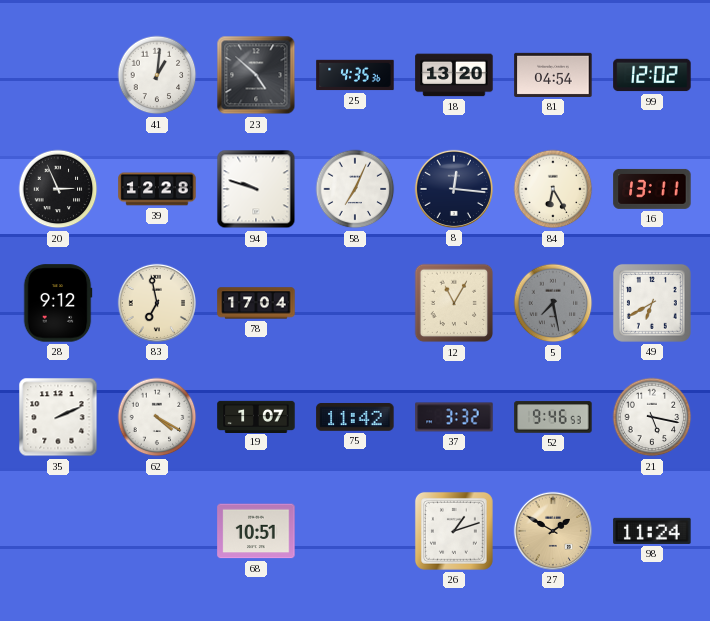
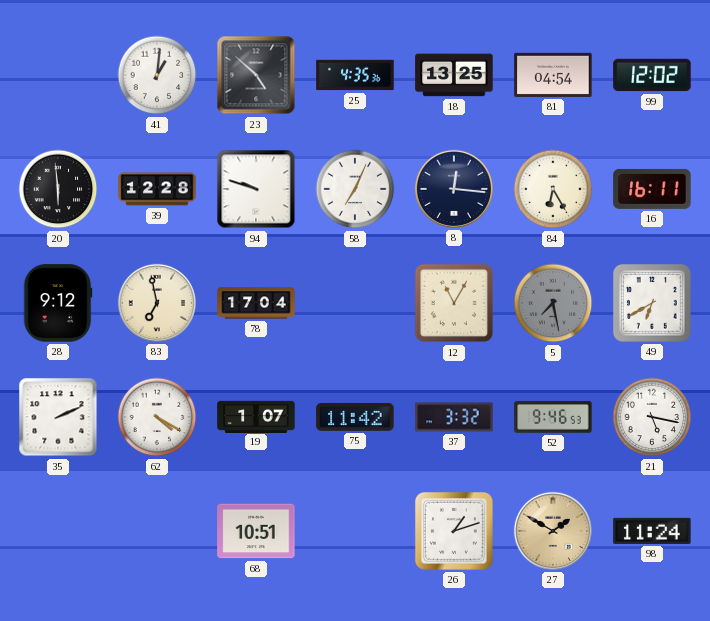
18: 13:20 -> 13:25
20: 2:56 -> 5:59
16: 13:11 -> 16:11
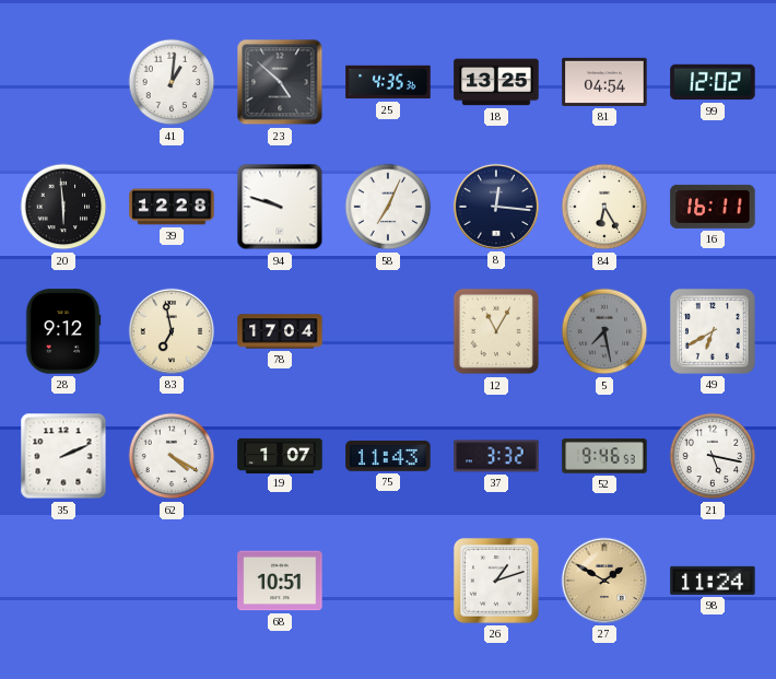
75: 11:42 -> 11:43
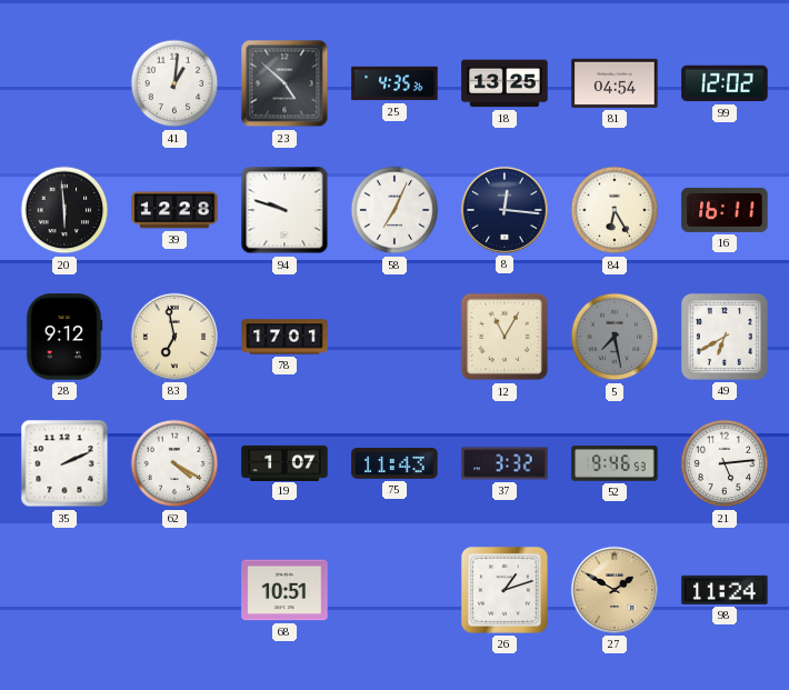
78: 17:04 -> 17:01
21: 5:17 -> 5:14
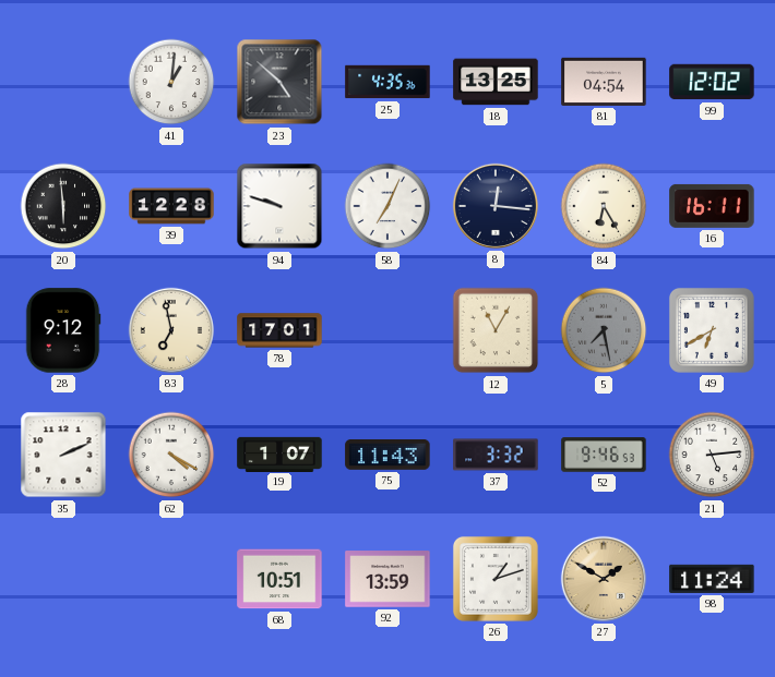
92: none -> 13:59
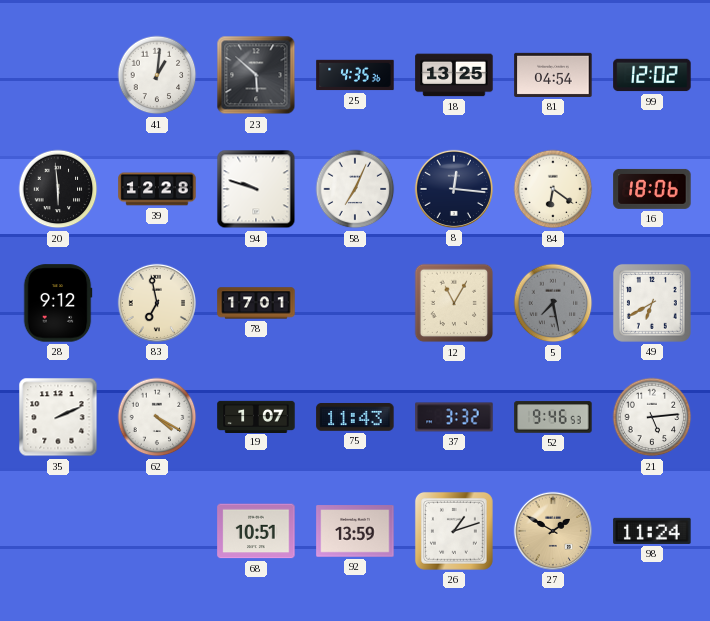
23: 4:52 -> 5:52
84: 6:25 -> 6:21
16: 16:11 -> 18:06
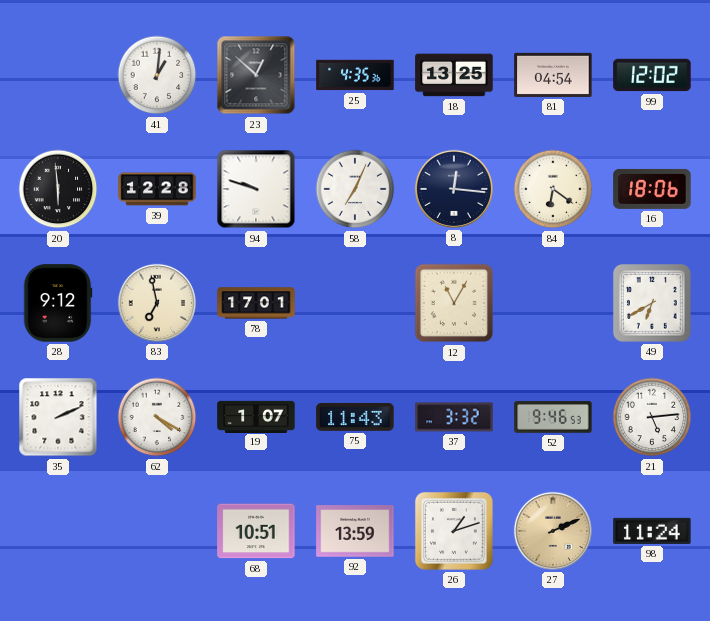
23: 5:52 -> 12:52
5: 7:28 -> none
27: 1:50 -> 2:11
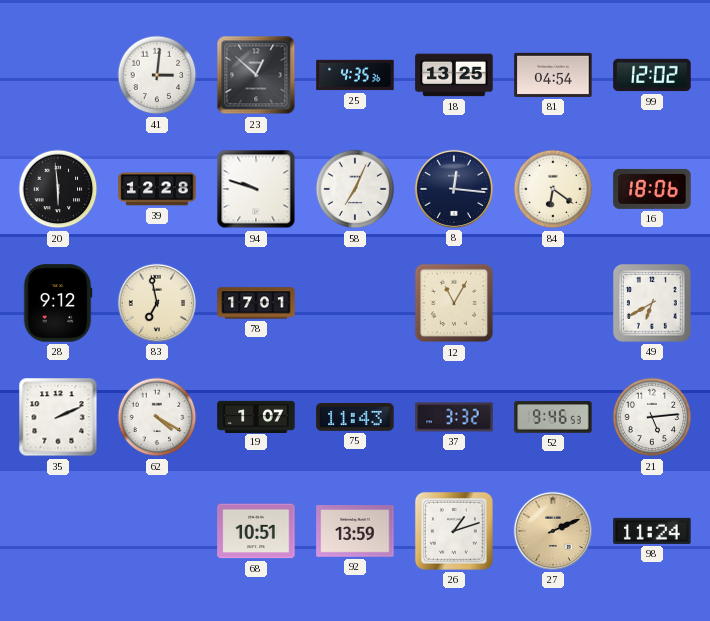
41: 1:01 -> 3:01
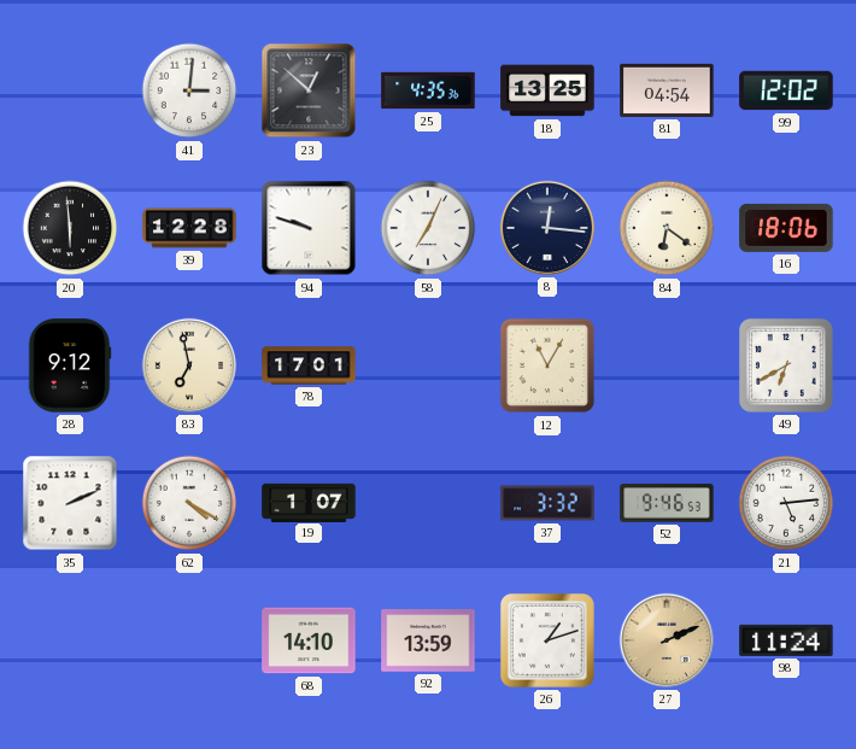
75: 11:43 -> none
68: 10:51 -> 14:10
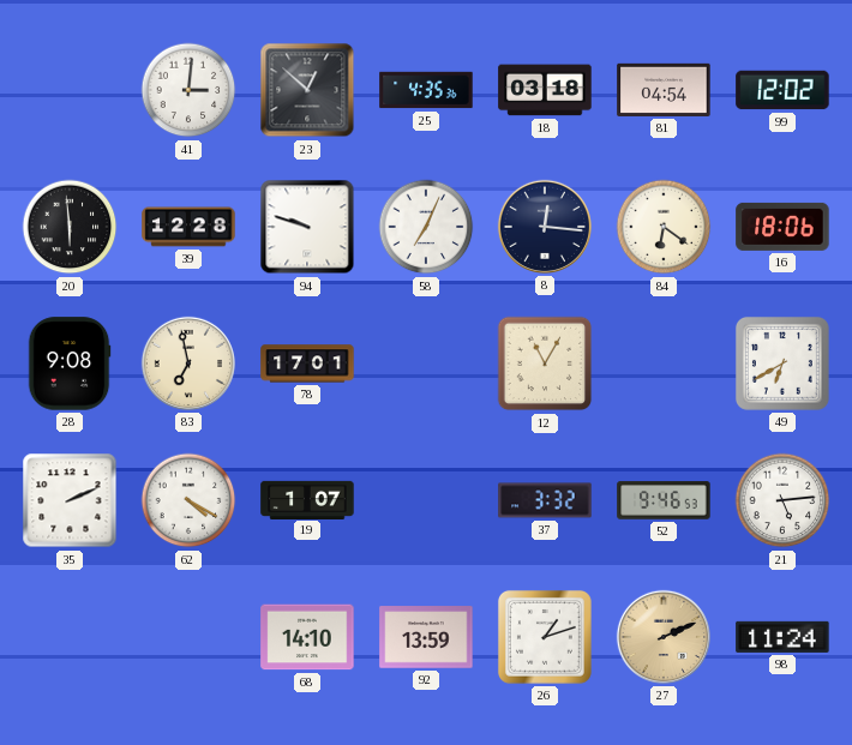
18: 13:25 -> 03:18
28: 9:12 -> 9:08
